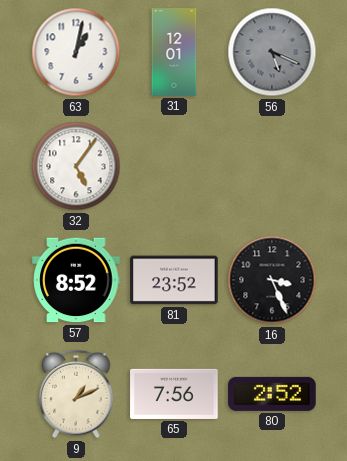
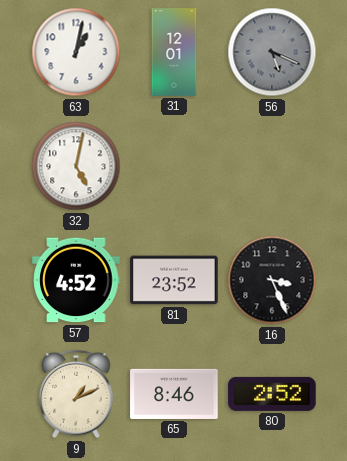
32: 5:06 -> 5:02
57: 8:52 -> 4:52
65: 7:56 -> 8:46
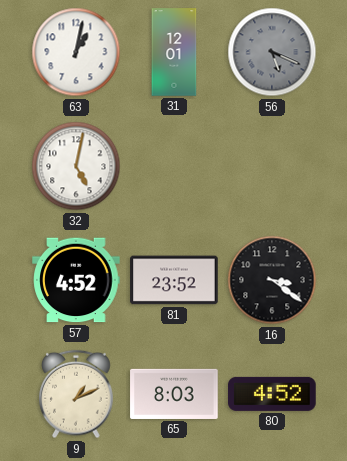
16: 3:26 -> 3:21
65: 8:46 -> 8:03
80: 2:52 -> 4:52
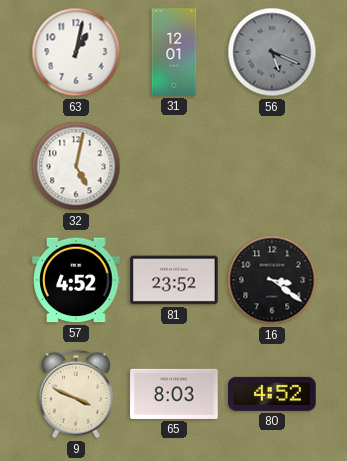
9: 1:11 -> 3:49
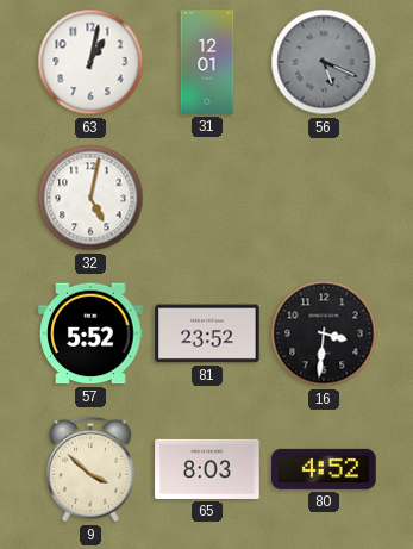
57: 4:52 -> 5:52
16: 3:21 -> 3:31
9: 3:49 -> 3:52
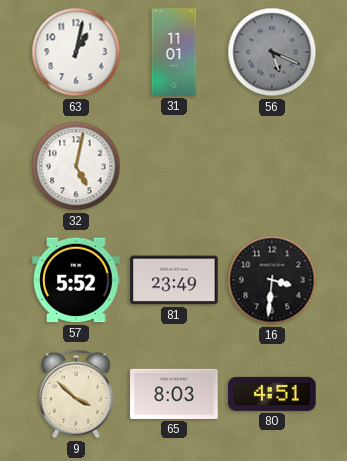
31: 12:01 -> 11:01
81: 23:52 -> 23:49
80: 4:52 -> 4:51
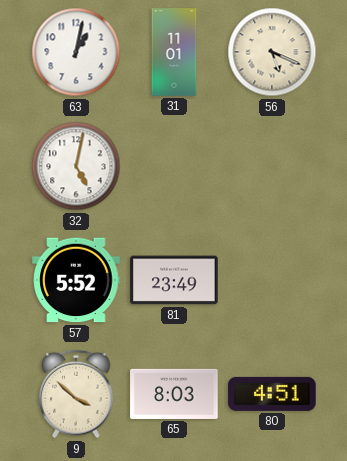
56 dial: grey -> cream
16: 3:31 -> none
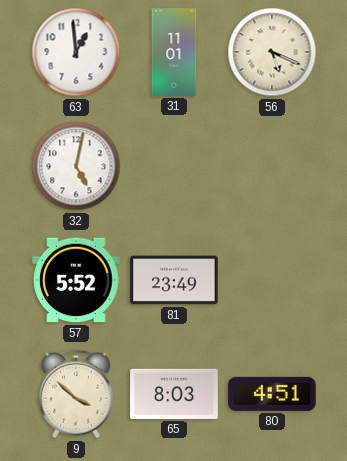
63: 1:02 -> 12:59
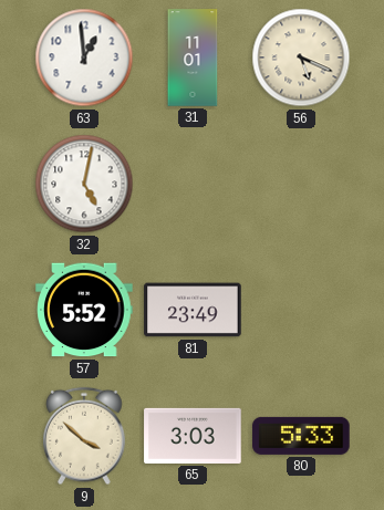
65: 8:03 -> 3:03
80: 4:51 -> 5:33
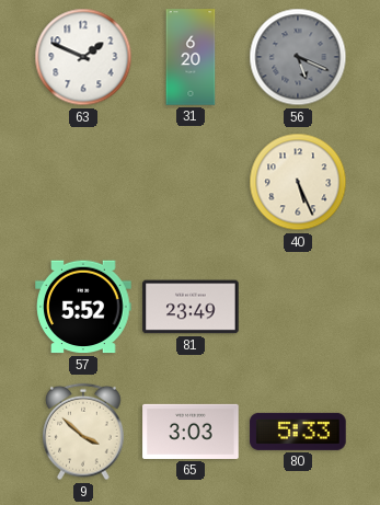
63: 12:59 -> 1:49
31: 11:01 -> 6:20
56 dial: cream -> grey
32: 5:02 -> none
40: none -> 5:26
